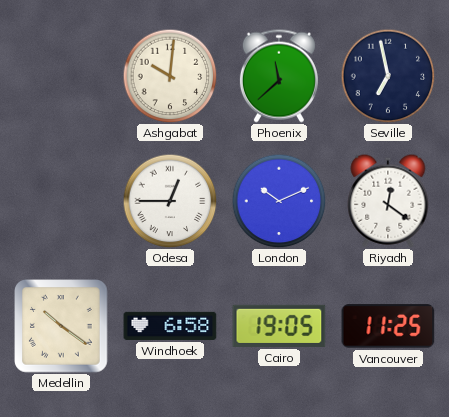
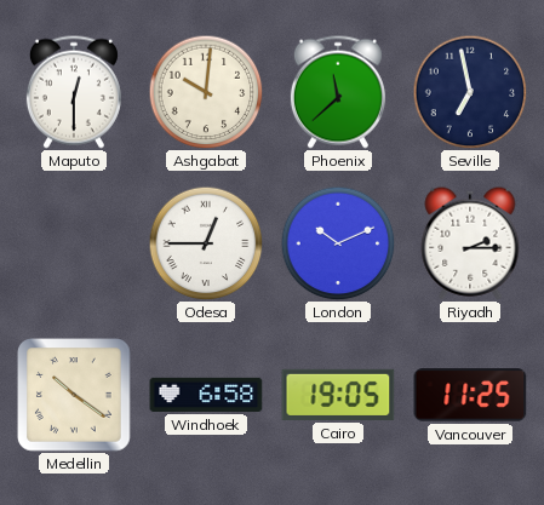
Maputo: none -> 12:30
Riyadh: 12:21 -> 2:15
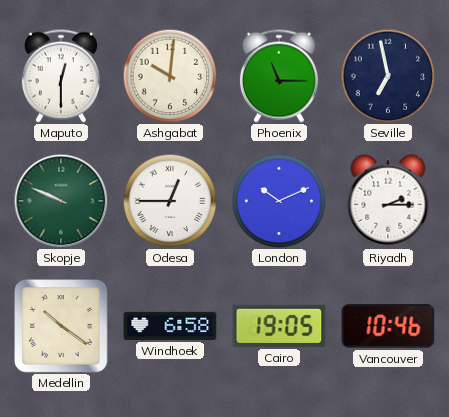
Phoenix: 11:38 -> 11:15
Skopje: none -> 9:49
Vancouver: 11:25 -> 10:46
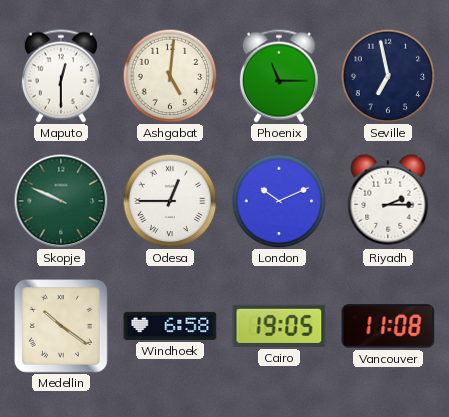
Ashgabat: 10:01 -> 5:01
Vancouver: 10:46 -> 11:08
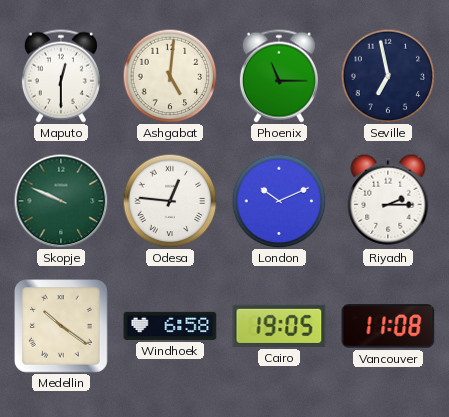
Odesa: 12:45 -> 12:46
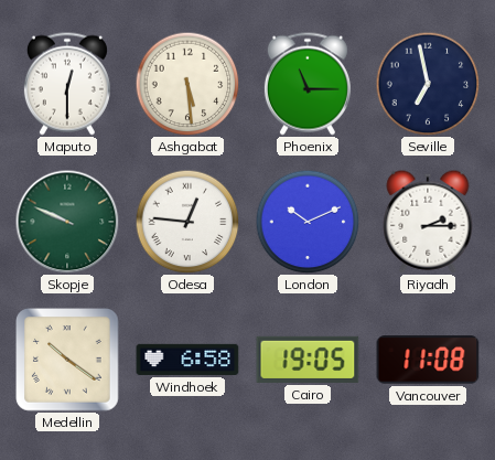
Ashgabat: 5:01 -> 5:29
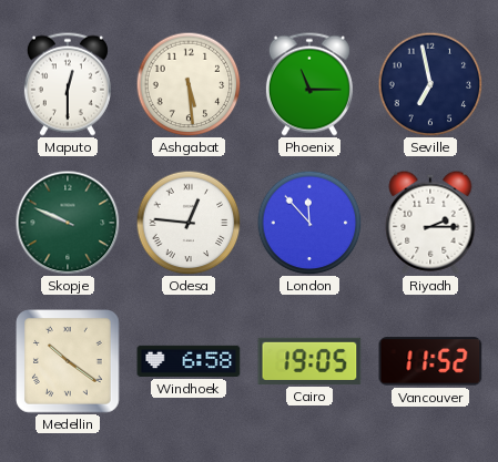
London: 10:11 -> 11:53
Vancouver: 11:08 -> 11:52
